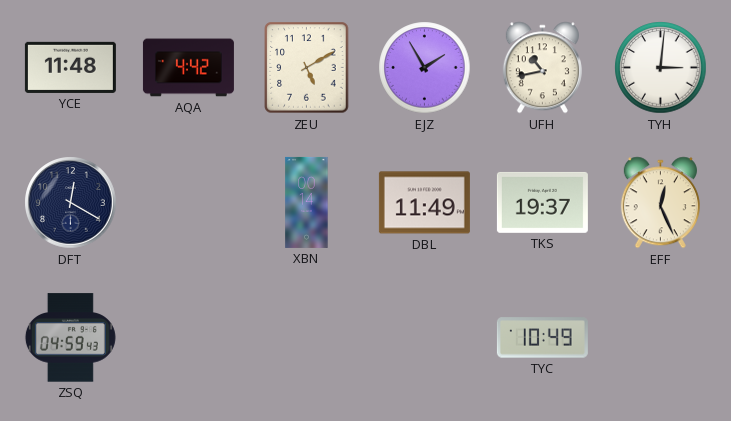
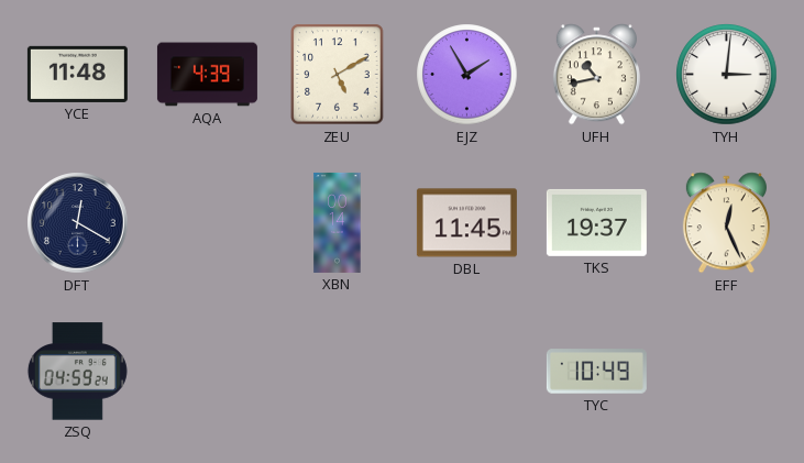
AQA: 4:42 -> 4:39
DBL: 11:49 -> 11:45
ZSQ: 04:59:43 -> 04:59:24
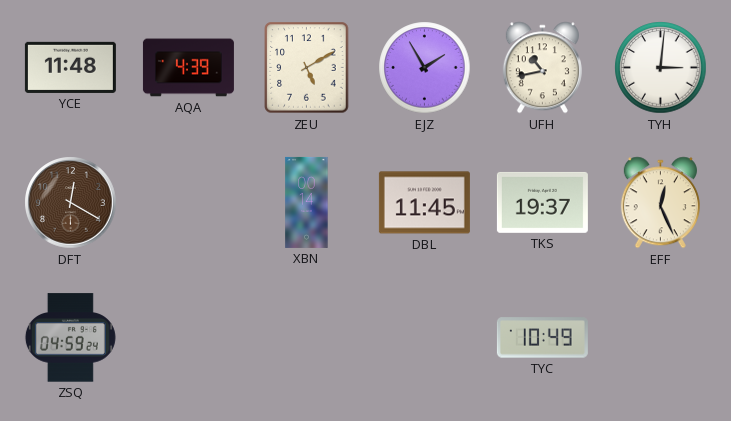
DFT dial: navy -> brown
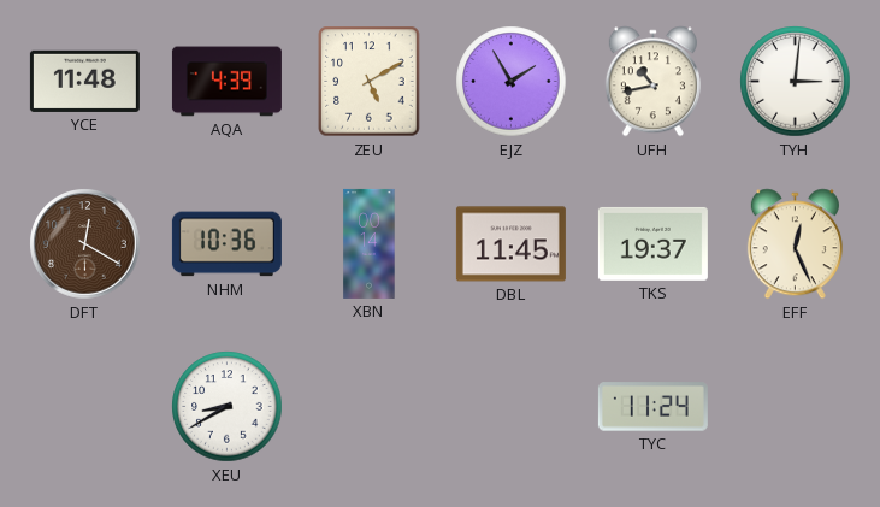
NHM: none -> 10:36
ZSQ: 04:59 -> none
XEU: none -> 8:40
TYC: 10:49 -> 11:24
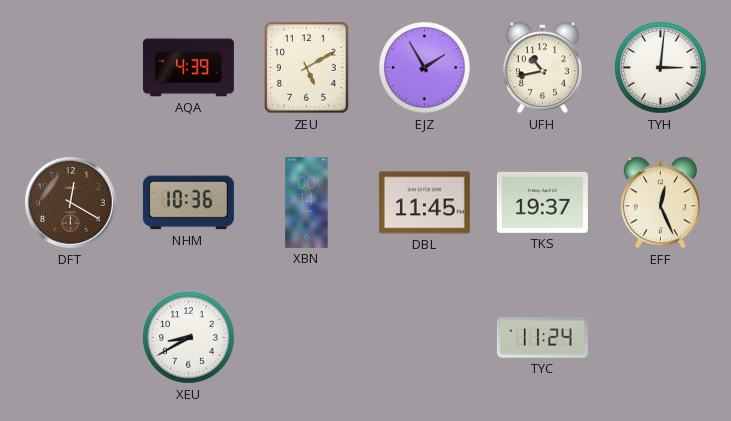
YCE: 11:48 -> none
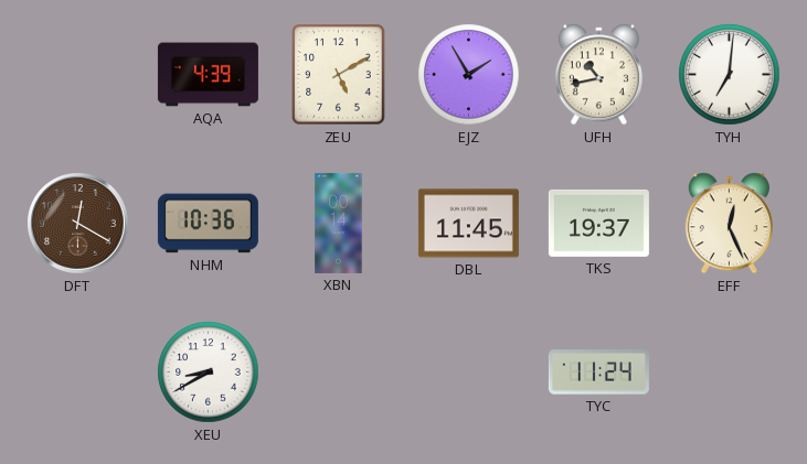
TYH: 3:01 -> 7:01
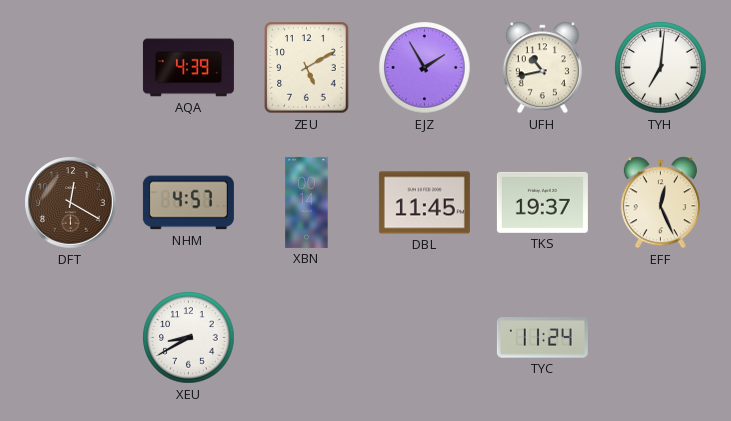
NHM: 10:36 -> 4:57
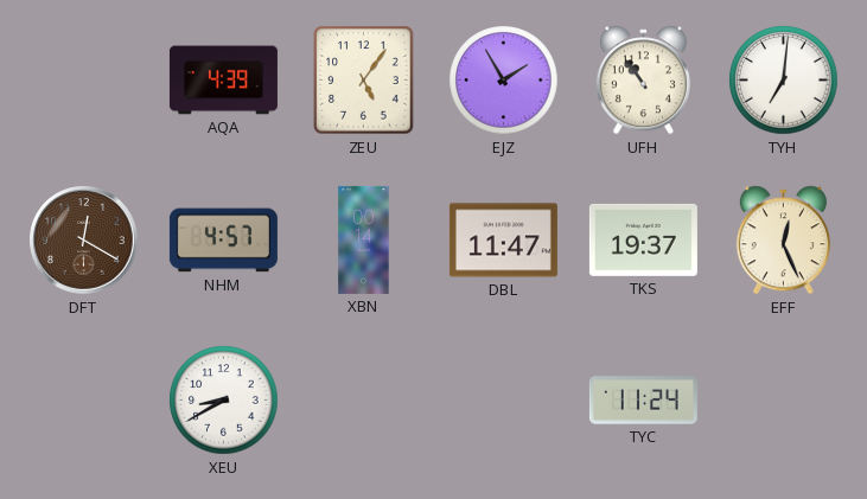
ZEU: 5:10 -> 5:06
UFH: 10:43 -> 10:54
DBL: 11:45 -> 11:47
